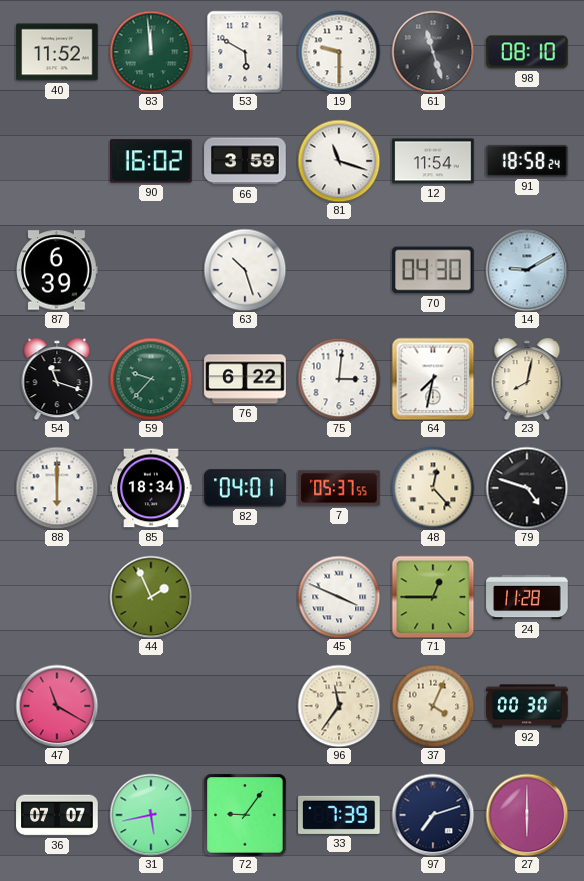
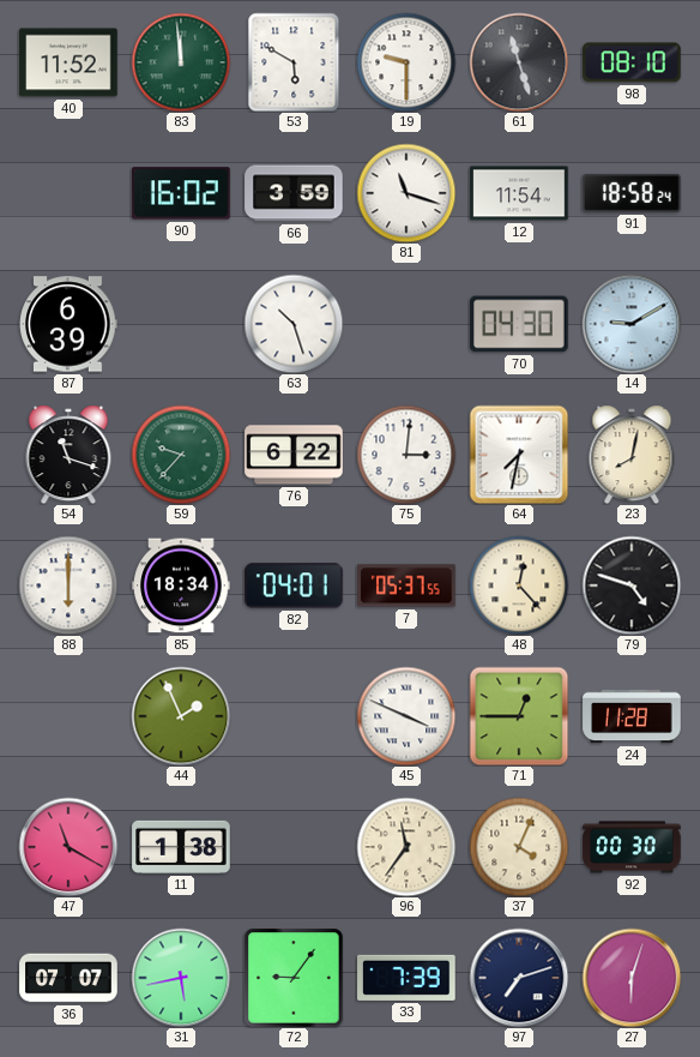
11: none -> 1:38
27: 6:00 -> 6:03
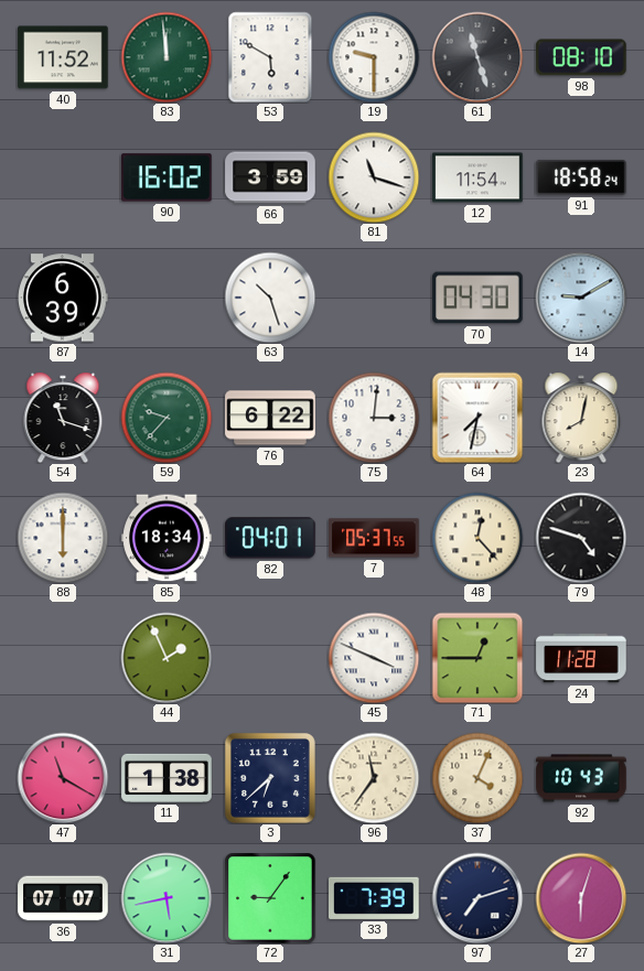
3: none -> 6:38
92: 00:30 -> 10:43
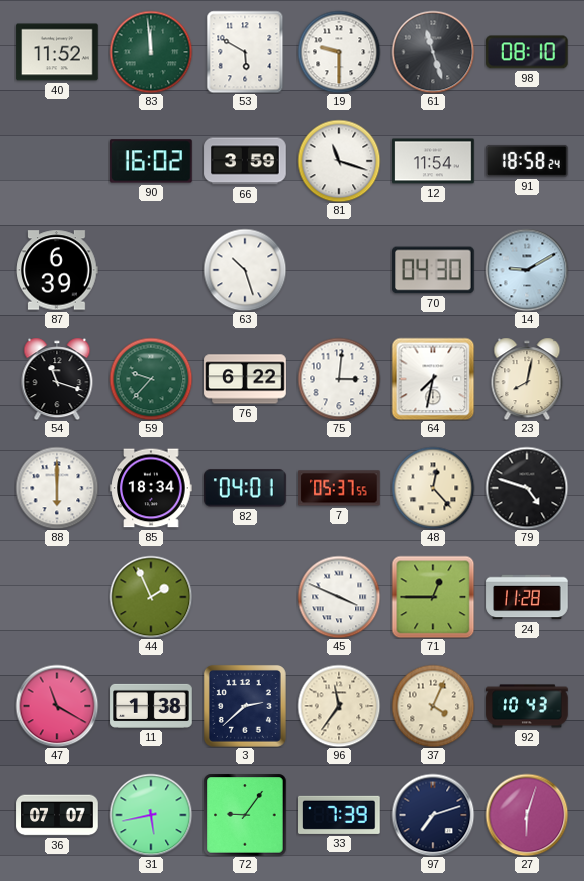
3: 6:38 -> 2:38
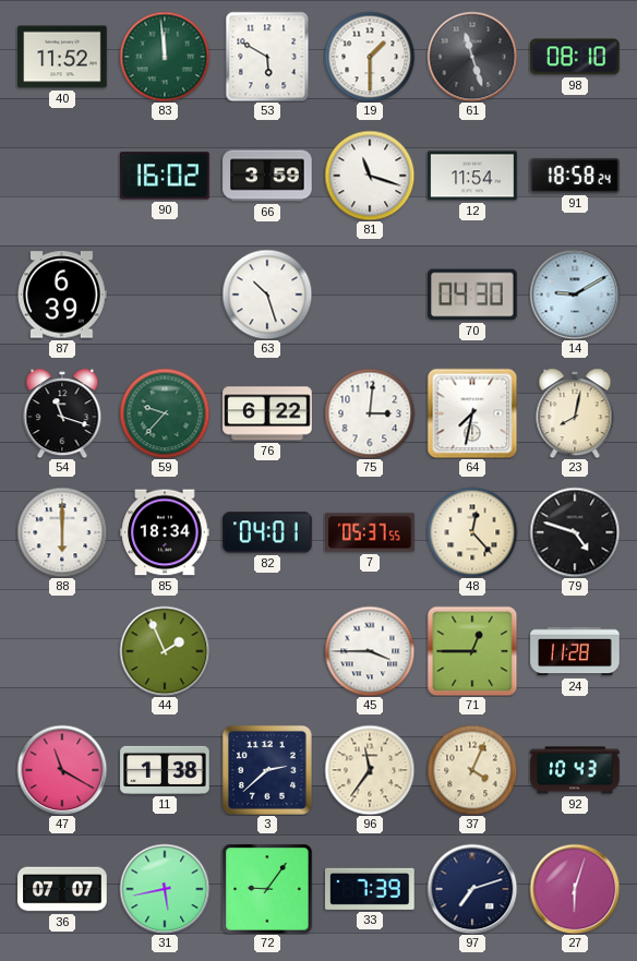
19: 9:30 -> 1:30
45: 3:49 -> 3:45
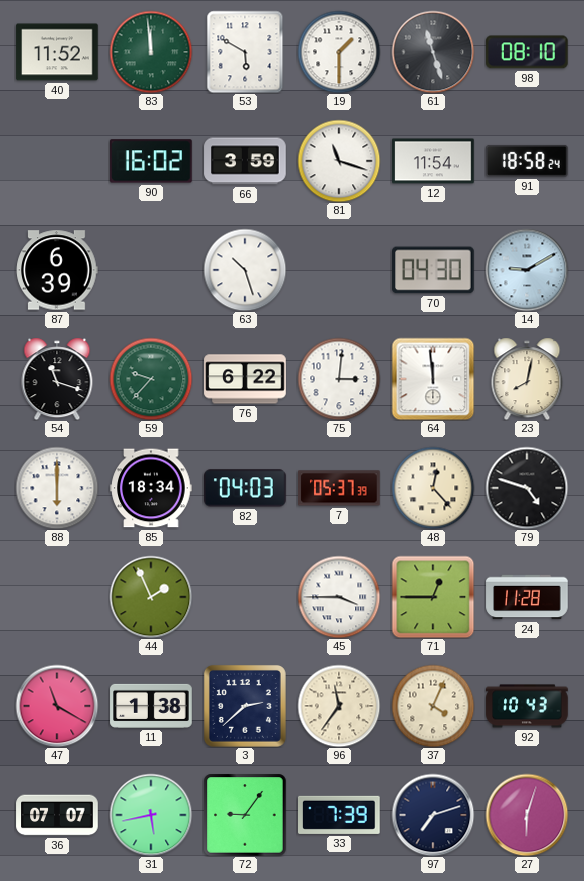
64: 7:32 -> 11:59
82: 04:01 -> 04:03
7: 05:37:55 -> 05:37:39
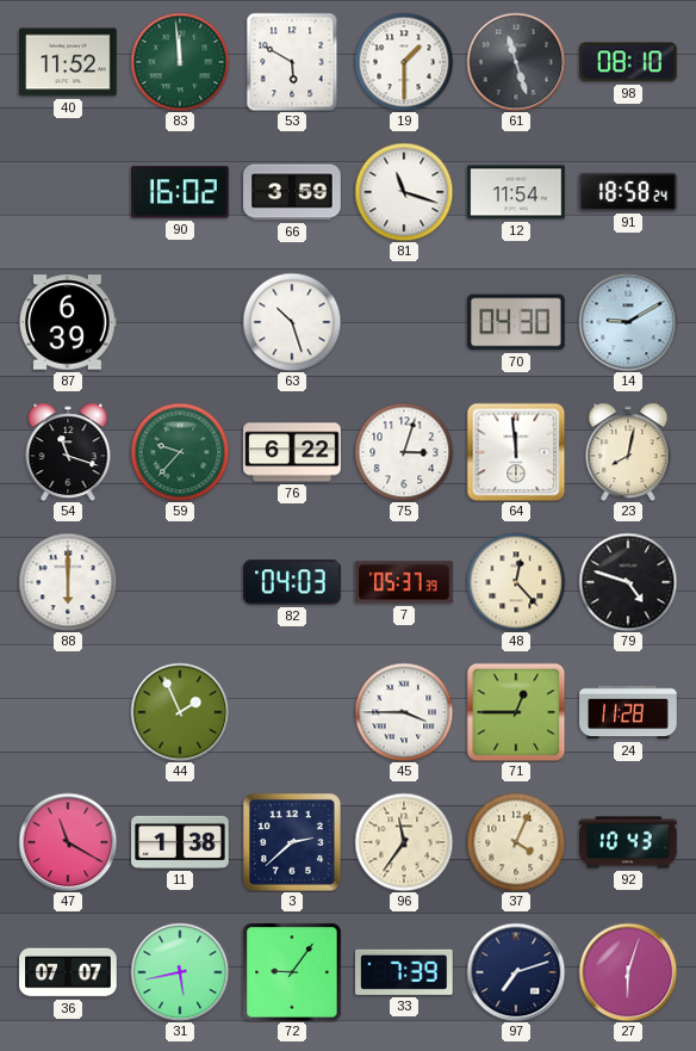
75: 3:01 -> 3:03
85: 18:34 -> none
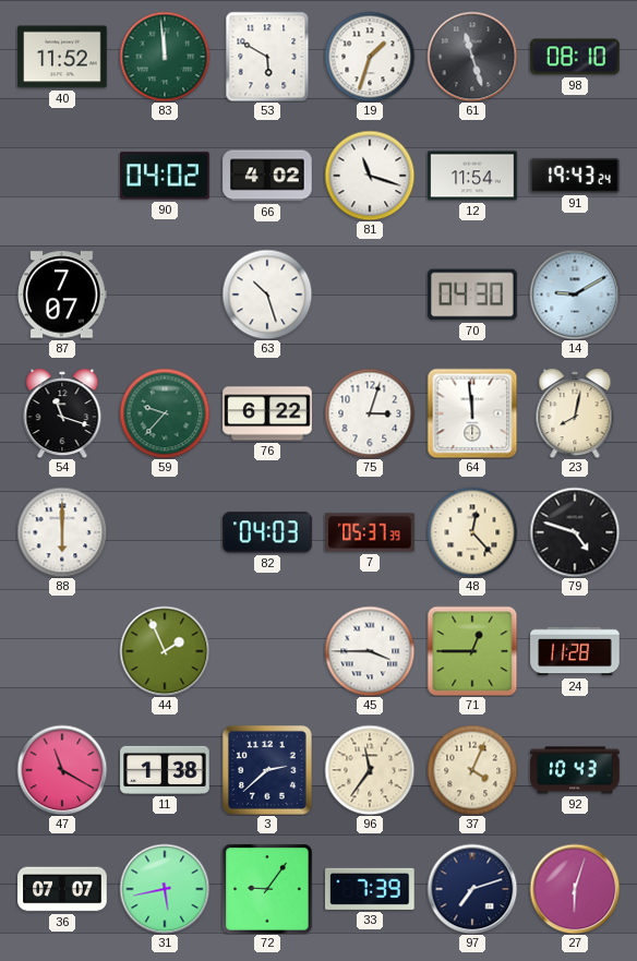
19: 1:30 -> 1:33
90: 16:02 -> 04:02
66: 3:59 -> 4:02
91: 18:58 -> 19:43
87: 6:39 -> 7:07
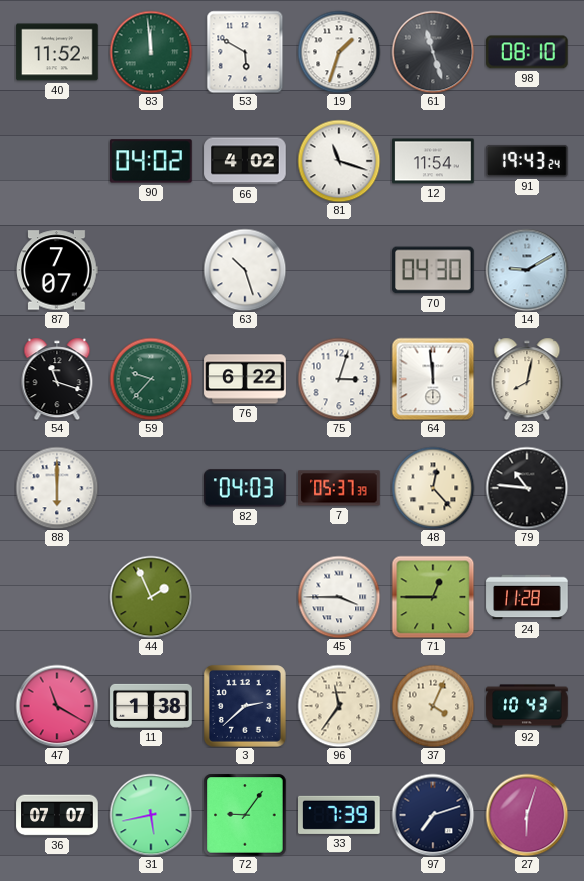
79: 4:48 -> 10:46
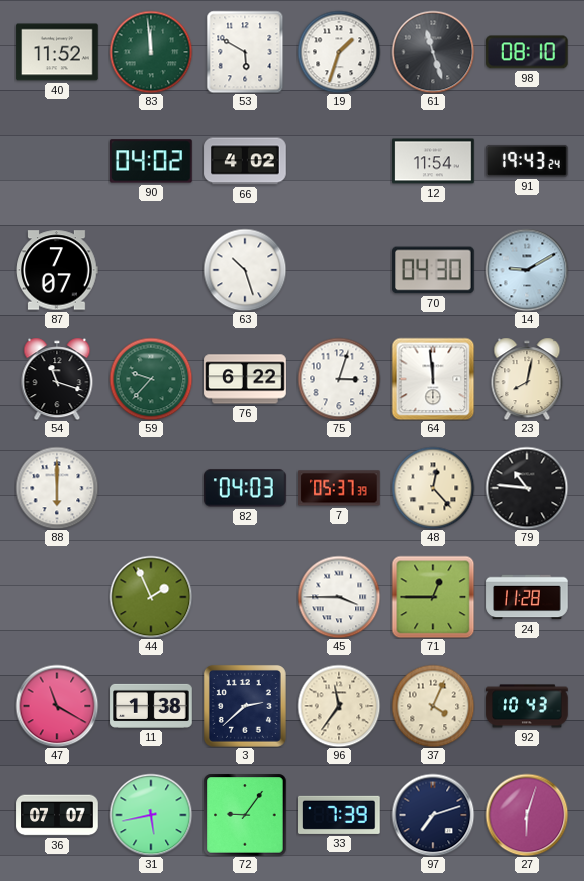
81: 11:18 -> none
